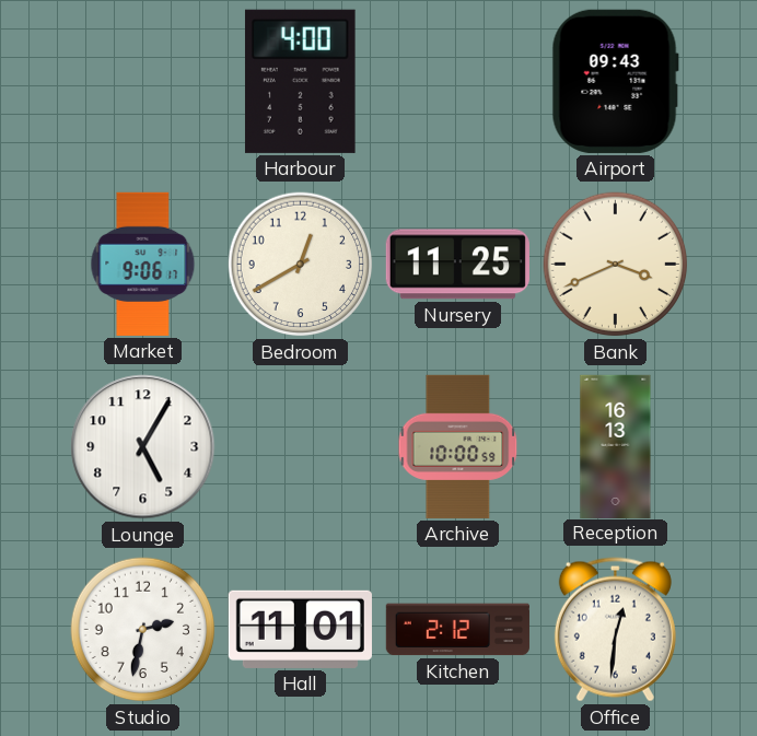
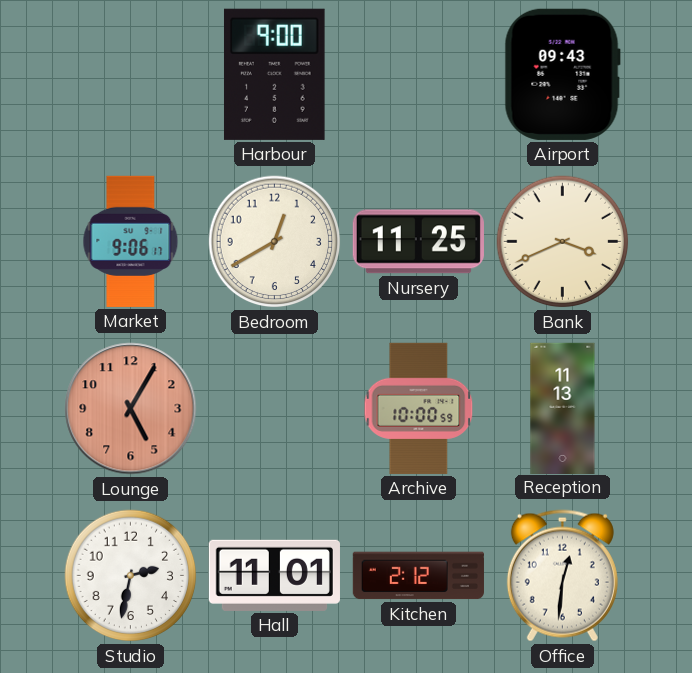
Harbour: 4:00 -> 9:00
Lounge dial: white -> salmon
Reception: 16:13 -> 11:13
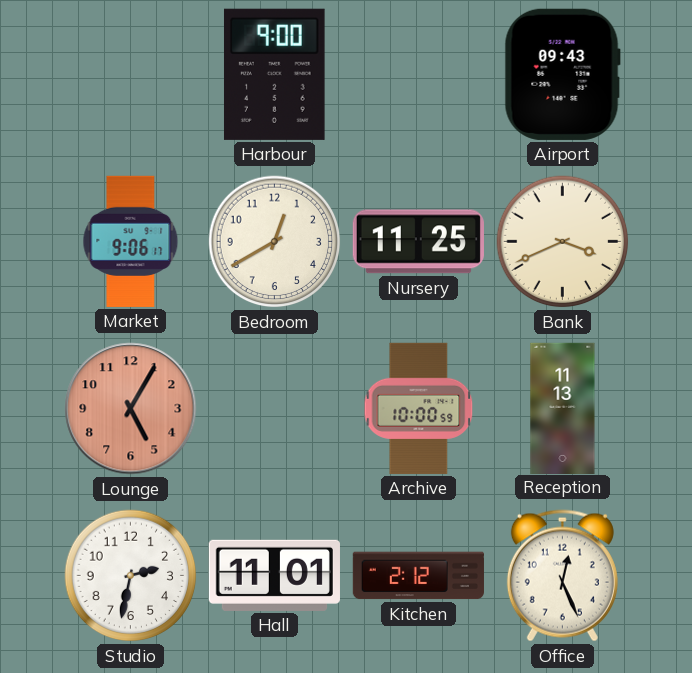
Office: 12:31 -> 12:26
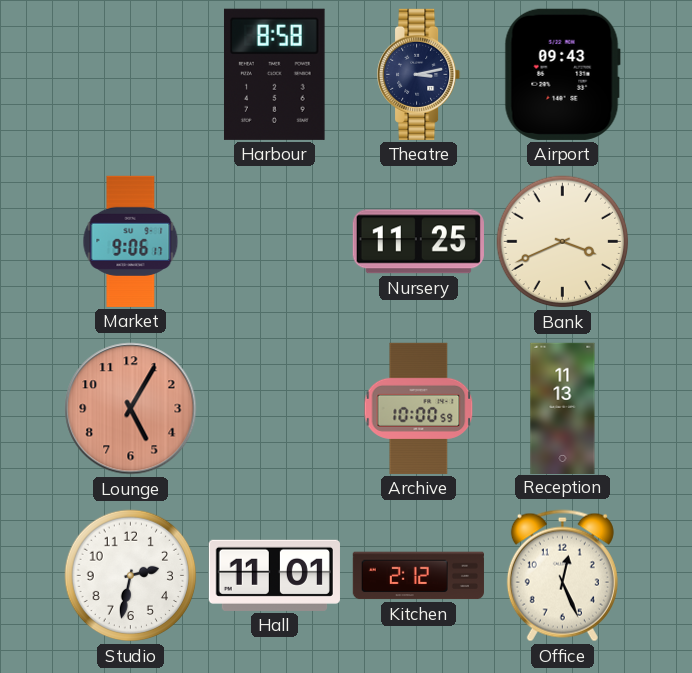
Harbour: 9:00 -> 8:58
Theatre: none -> 3:13
Bedroom: 12:40 -> none
